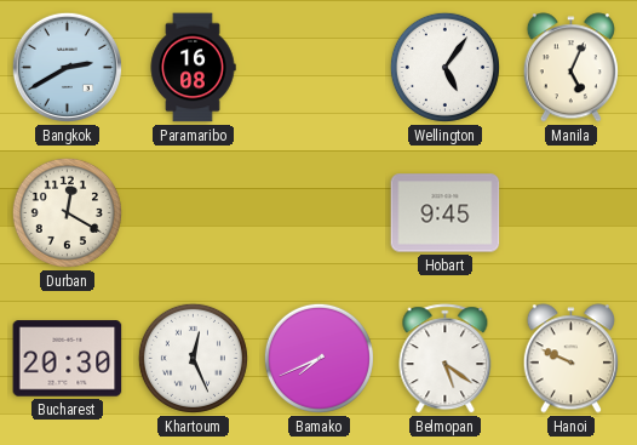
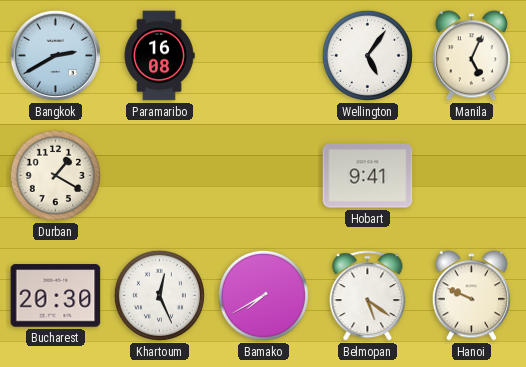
Durban: 12:20 -> 1:20
Hobart: 9:45 -> 9:41
Bamako: 7:41 -> 7:40
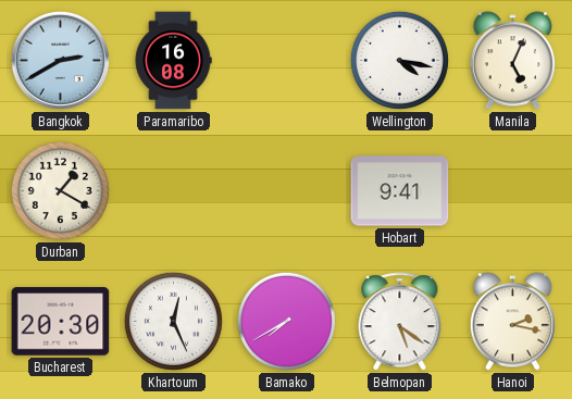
Wellington: 5:06 -> 4:17
Hanoi: 9:49 -> 2:17
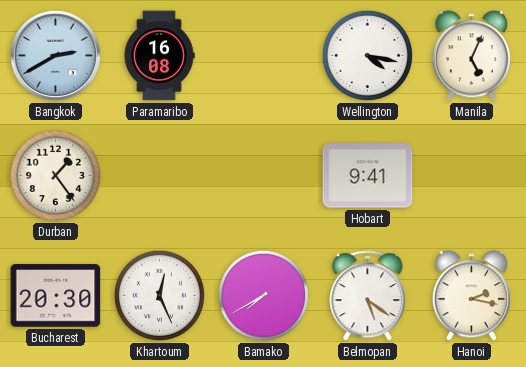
Durban: 1:20 -> 1:24
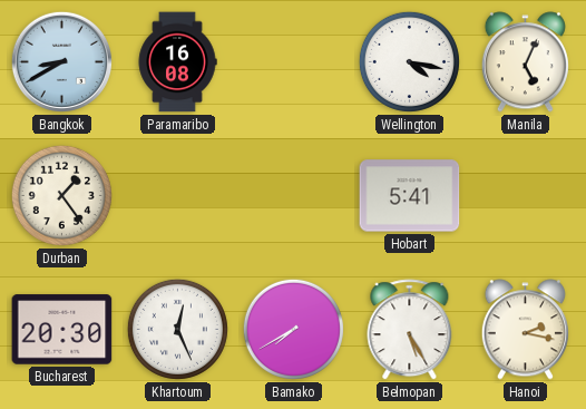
Bangkok: 2:40 -> 8:40
Hobart: 9:41 -> 5:41
Belmopan: 5:21 -> 5:25
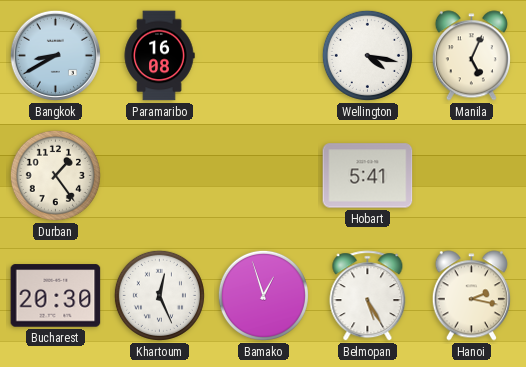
Bamako: 7:40 -> 12:57
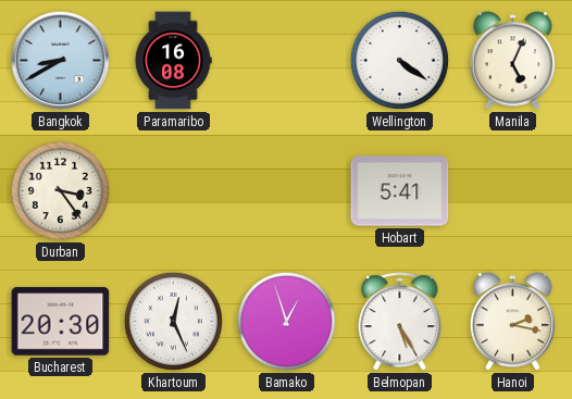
Wellington: 4:17 -> 4:21
Durban: 1:24 -> 3:24
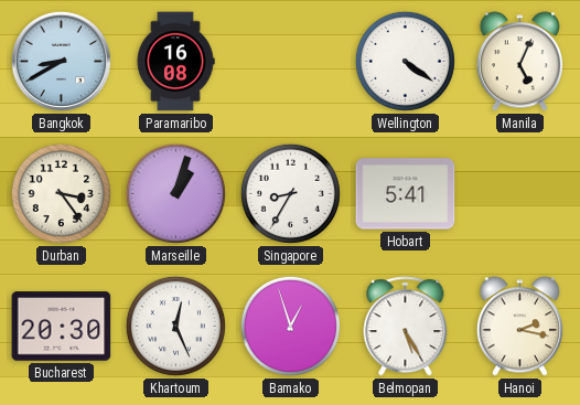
Marseille: none -> 1:03
Singapore: none -> 8:35
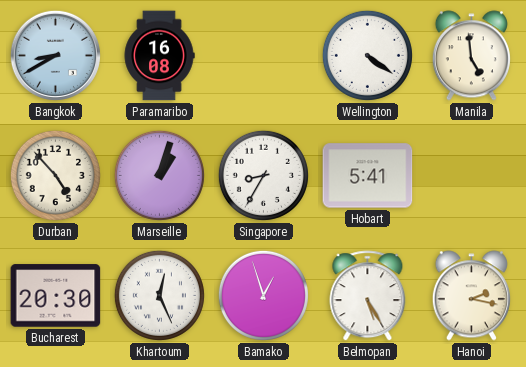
Manila: 5:04 -> 4:59
Durban: 3:24 -> 4:53
